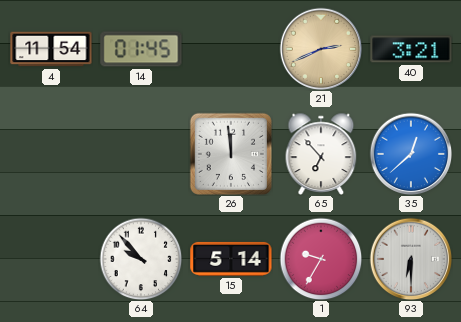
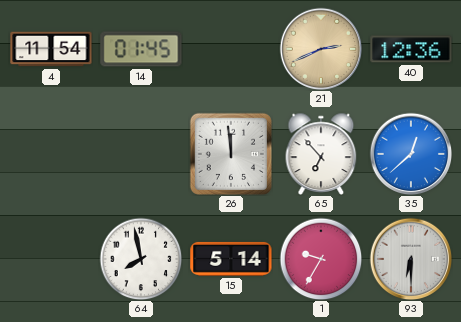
40: 3:21 -> 12:36
64: 9:53 -> 7:58
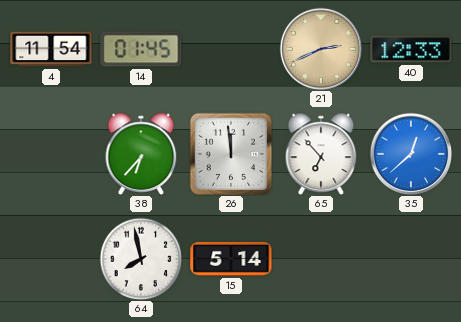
40: 12:36 -> 12:33
38: none -> 6:37
1: 9:35 -> none
93: 6:30 -> none
